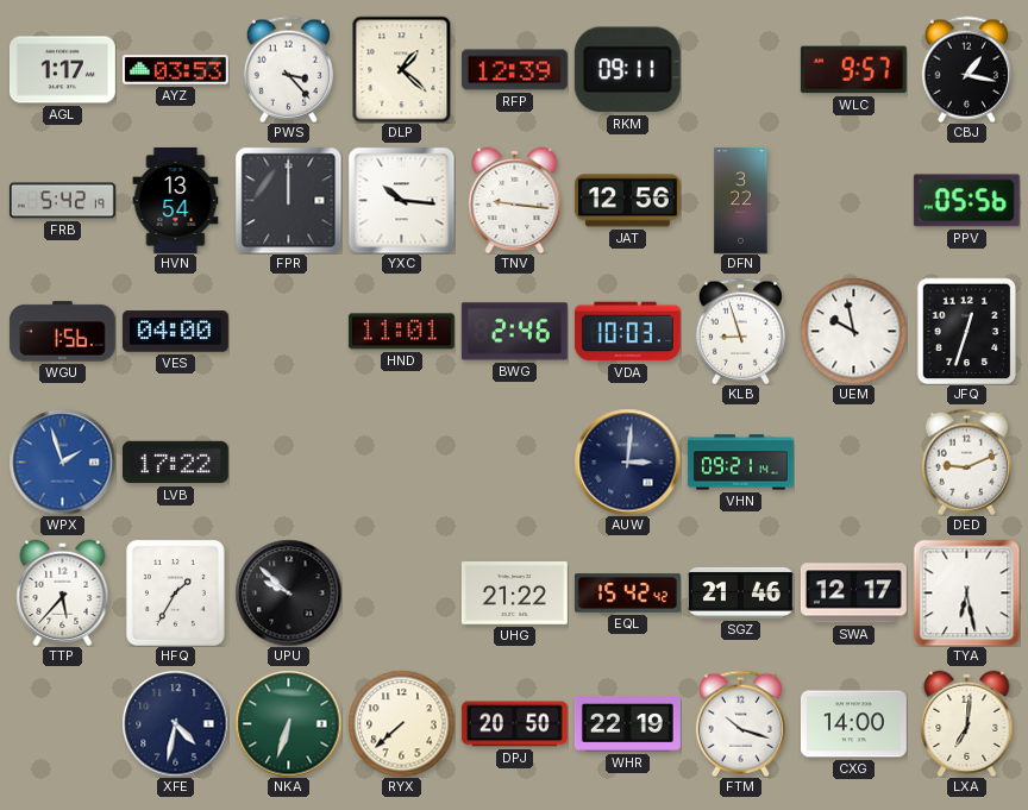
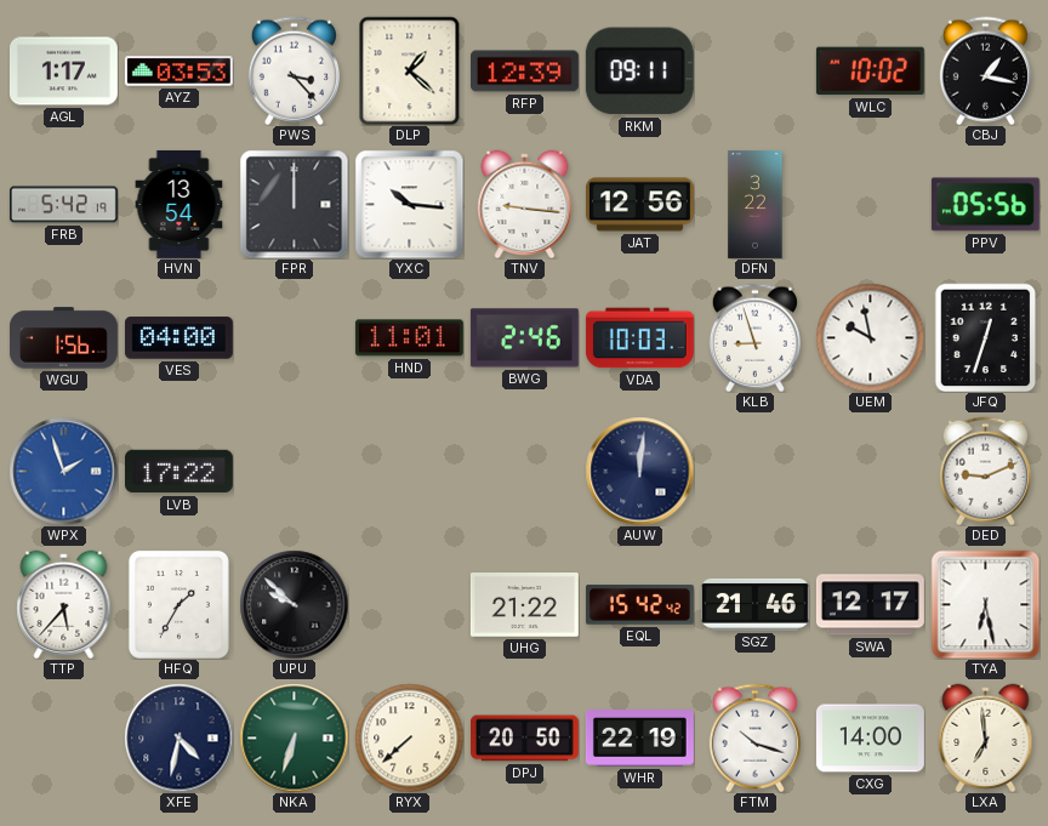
WLC: 9:57 -> 10:02
AUW: 3:01 -> 12:01
VHN: 09:21 -> none
LXA: 7:01 -> 6:59
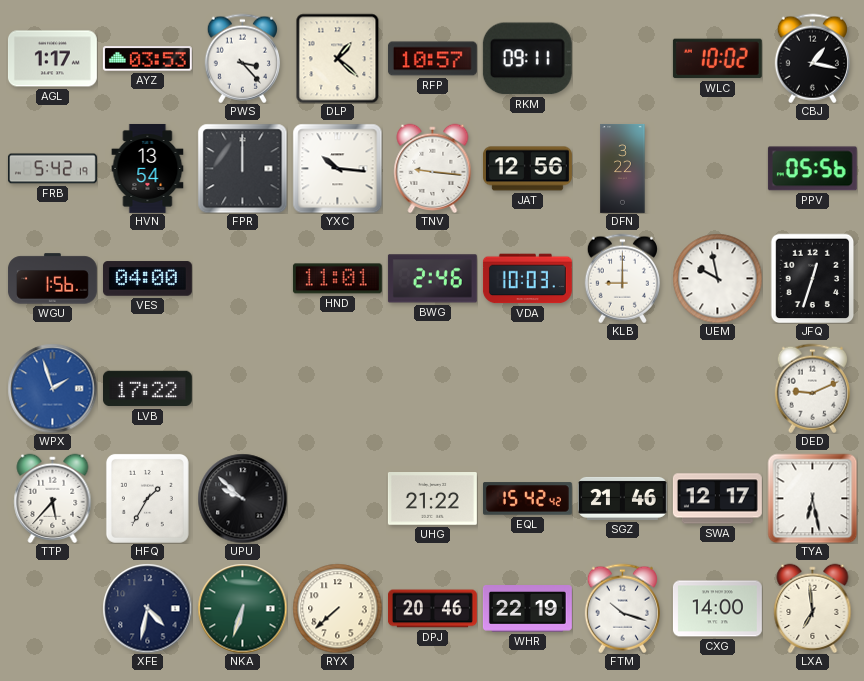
RFP: 12:39 -> 10:57
KLB: 8:57 -> 9:00
AUW: 12:01 -> none
DPJ: 20:50 -> 20:46
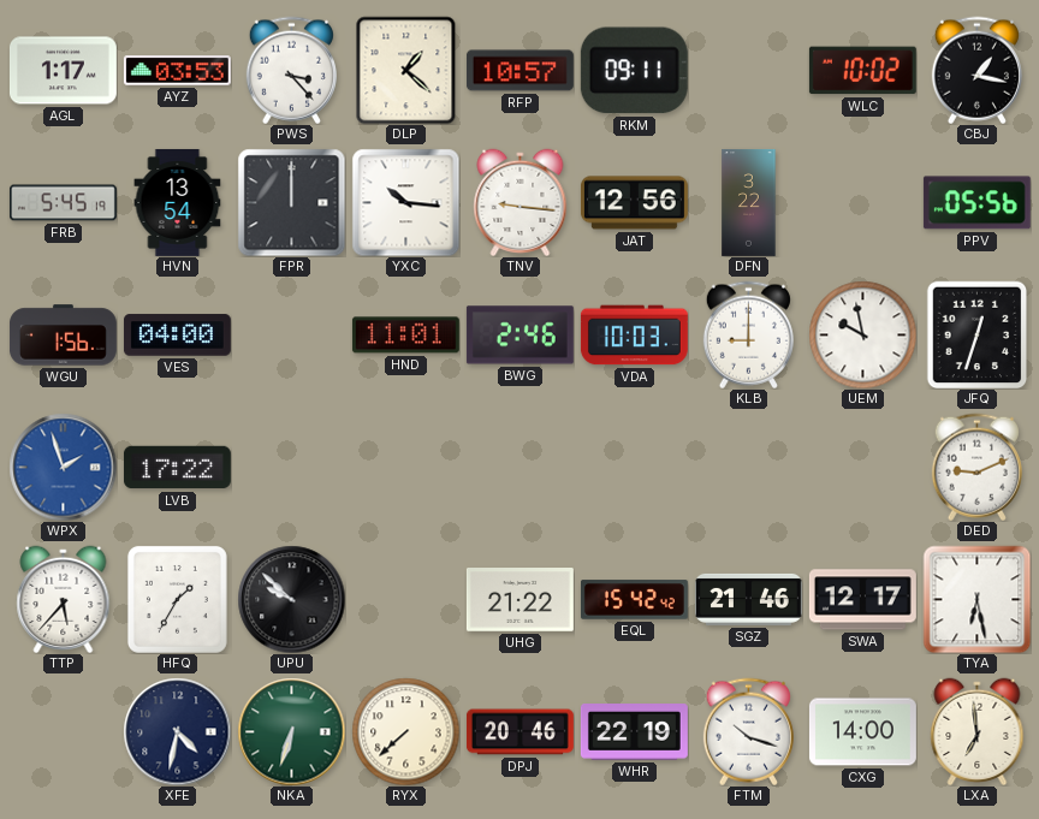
FRB: 5:42 -> 5:45
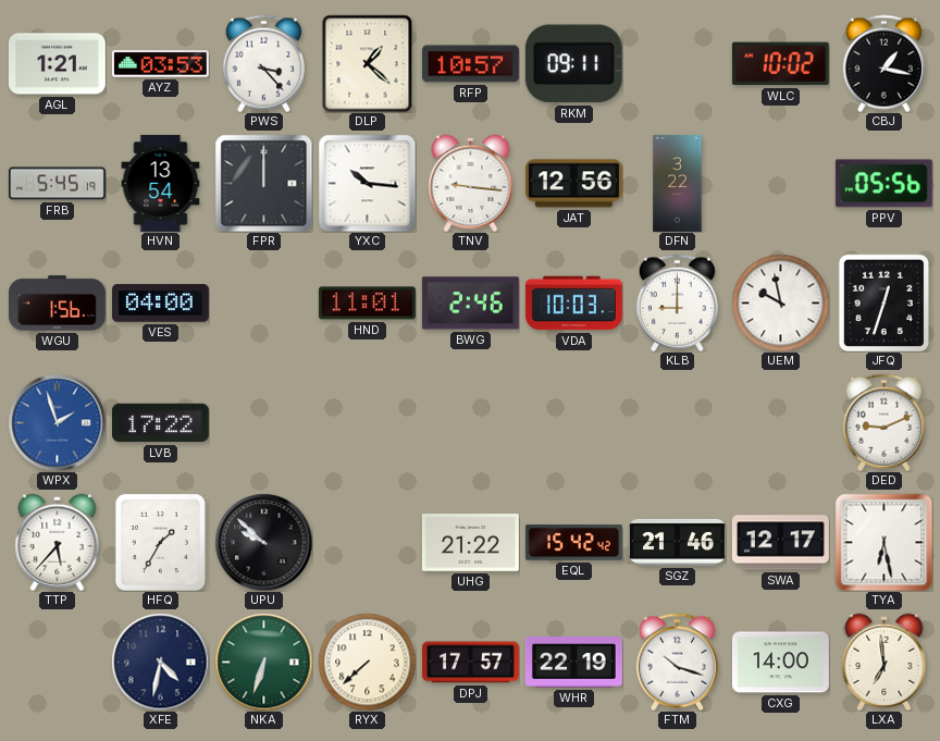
AGL: 1:17 -> 1:21
DPJ: 20:46 -> 17:57
